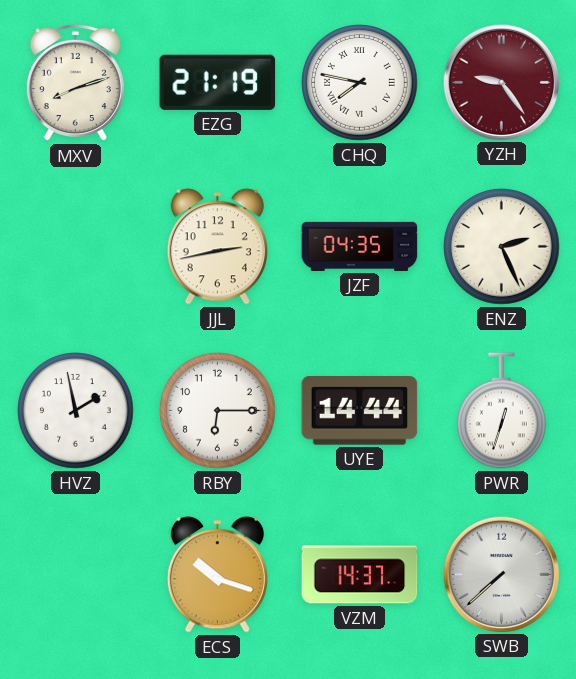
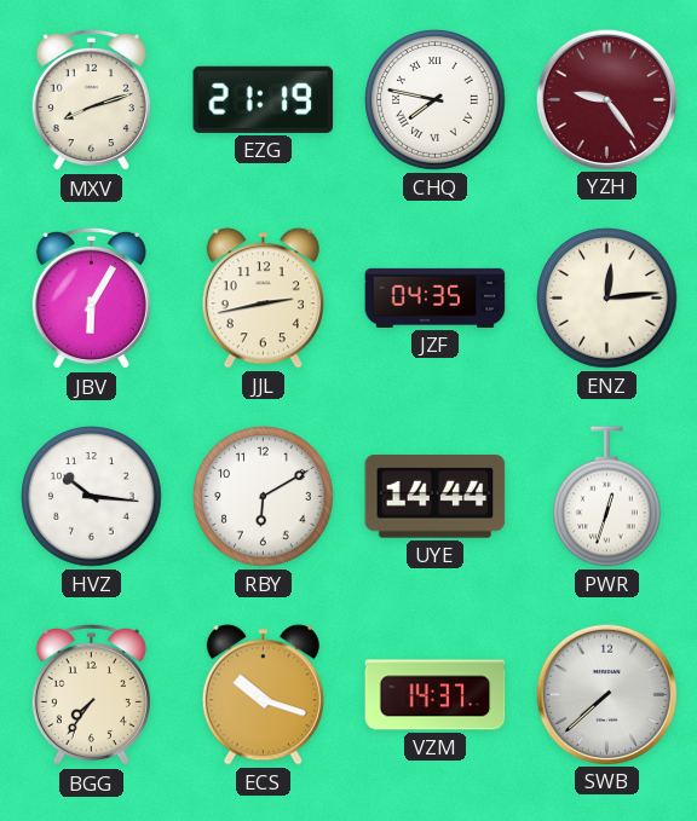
JBV: none -> 6:05
ENZ: 2:26 -> 12:14
HVZ: 1:58 -> 10:16
RBY: 6:15 -> 6:10
BGG: none -> 7:36
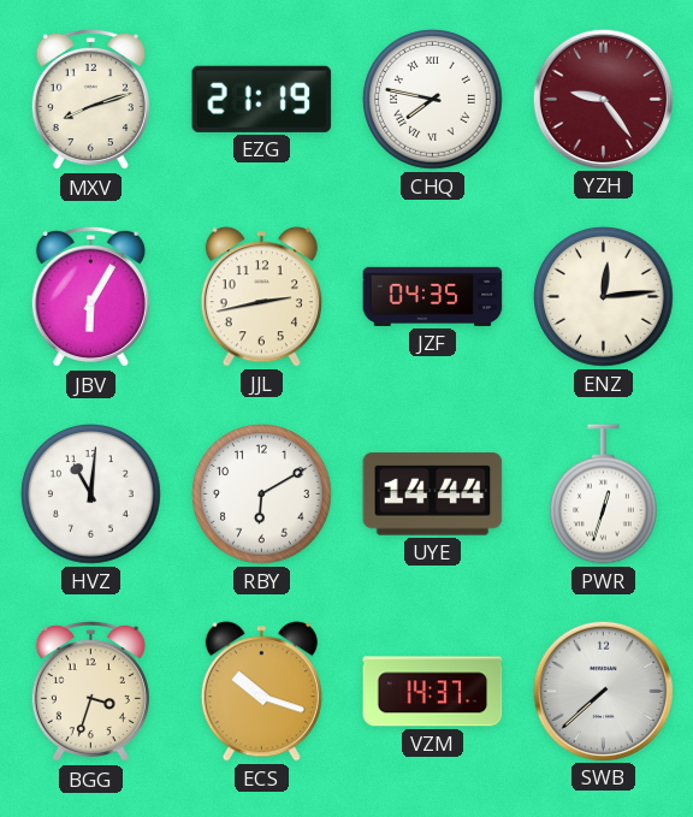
HVZ: 10:16 -> 11:01
BGG: 7:36 -> 3:33
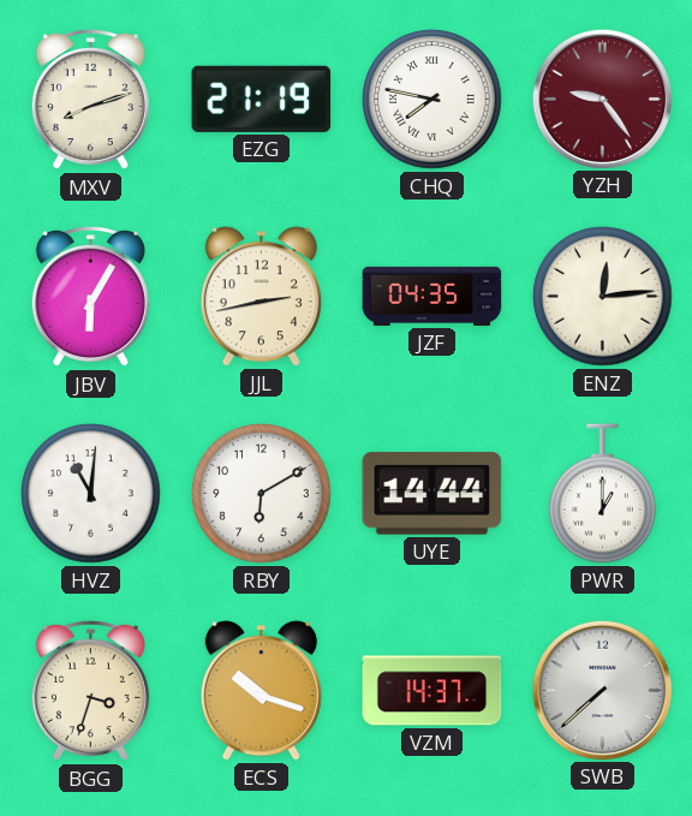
PWR: 12:33 -> 1:00
